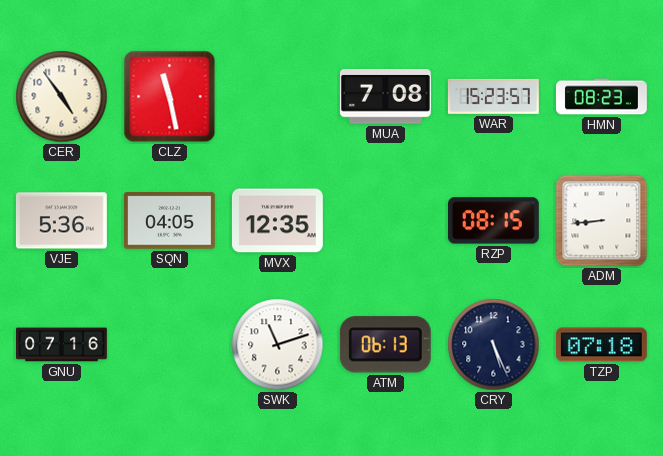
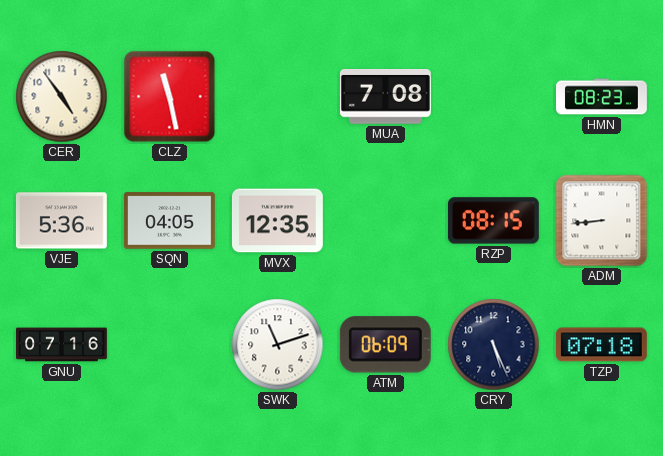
WAR: 15:23 -> none
ATM: 06:13 -> 06:09
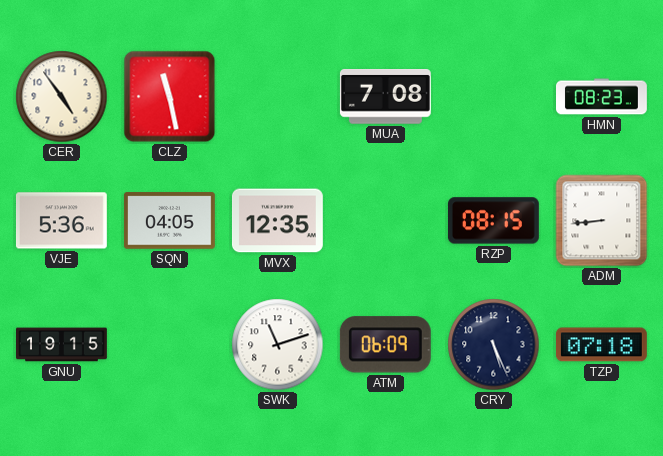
GNU: 07:16 -> 19:15
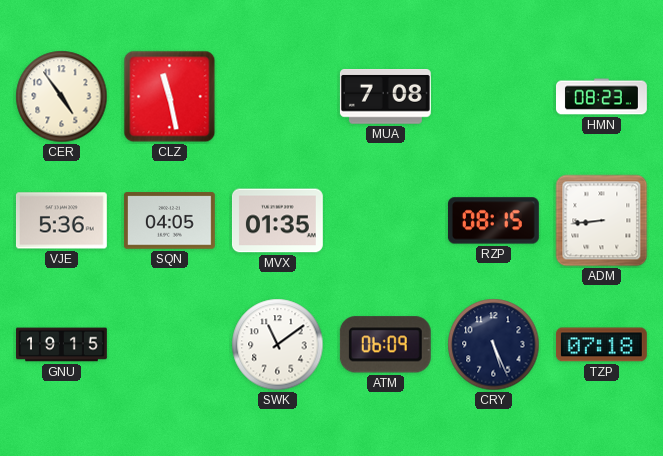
MVX: 12:35 -> 01:35
SWK: 11:12 -> 11:09
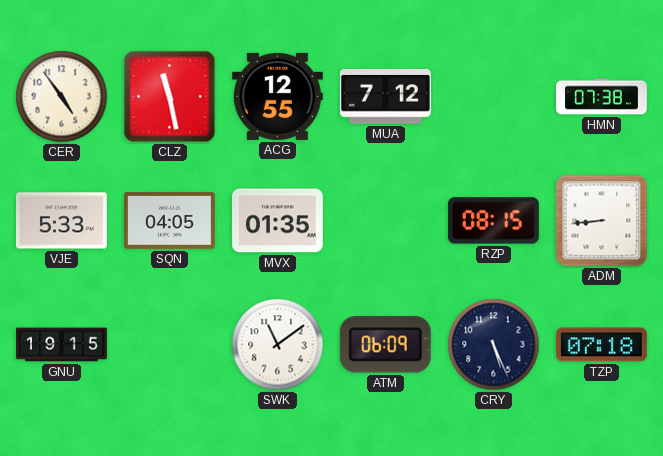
ACG: none -> 12:55
MUA: 7:08 -> 7:12
HMN: 08:23 -> 07:38
VJE: 5:36 -> 5:33
